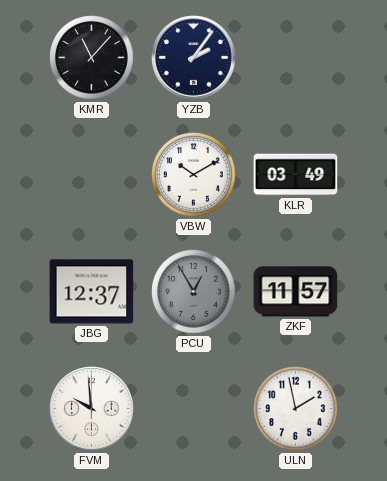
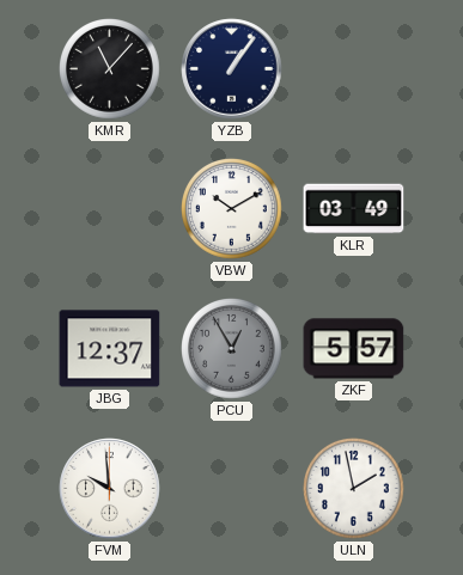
YZB: 2:06 -> 1:06
ZKF: 11:57 -> 5:57
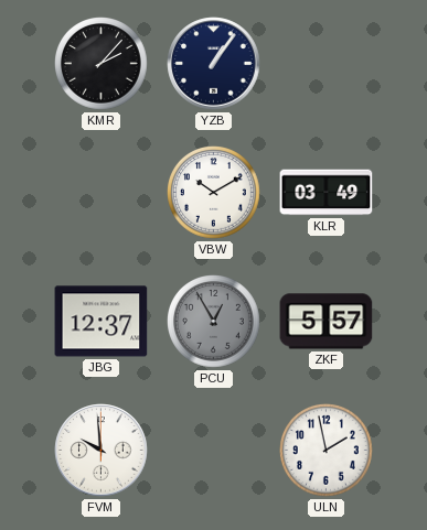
KMR: 11:07 -> 2:07
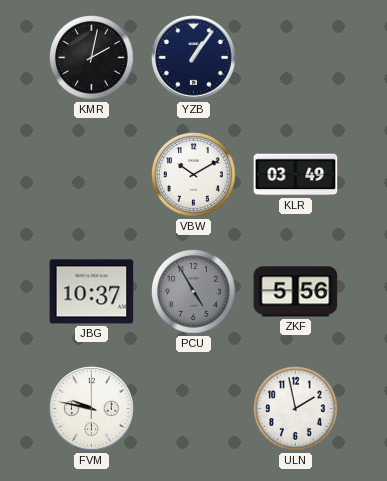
KMR: 2:07 -> 2:02
JBG: 12:37 -> 10:37
PCU: 12:55 -> 4:55
ZKF: 5:57 -> 5:56
FVM: 9:59 -> 9:47
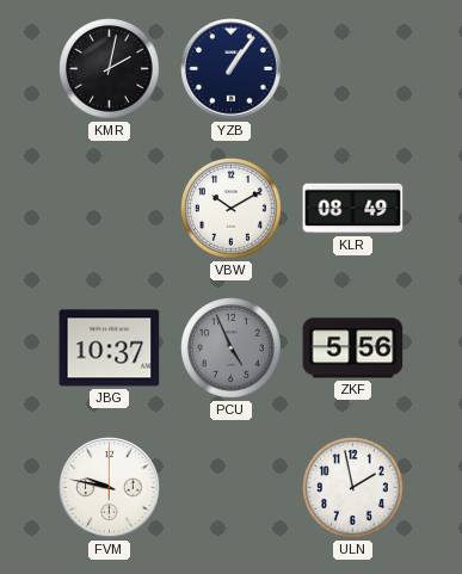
KLR: 03:49 -> 08:49
PCU: 4:55 -> 4:56
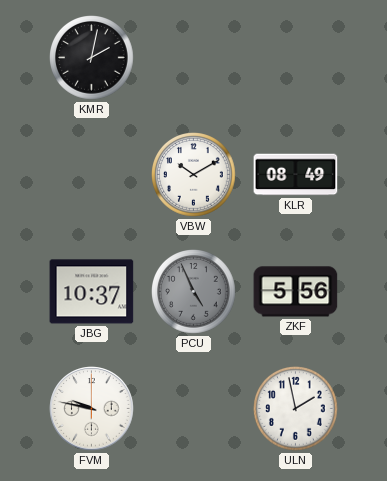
YZB: 1:06 -> none
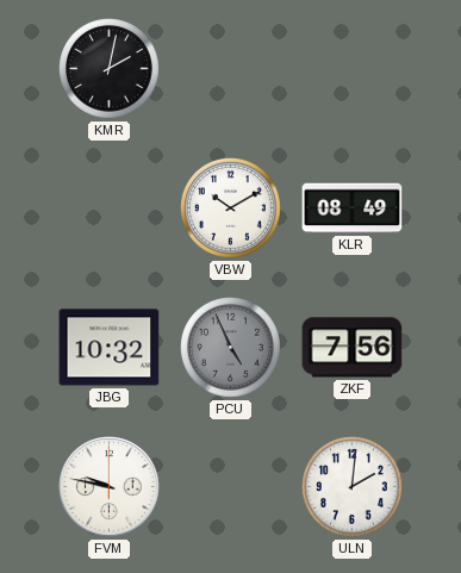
JBG: 10:37 -> 10:32
ZKF: 5:56 -> 7:56
ULN: 1:58 -> 2:01
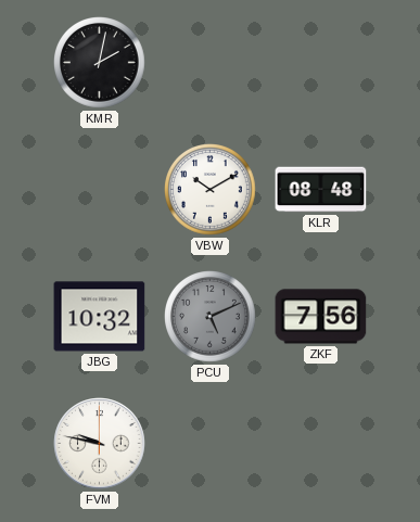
KLR: 08:49 -> 08:48
PCU: 4:56 -> 5:11
ULN: 2:01 -> none
